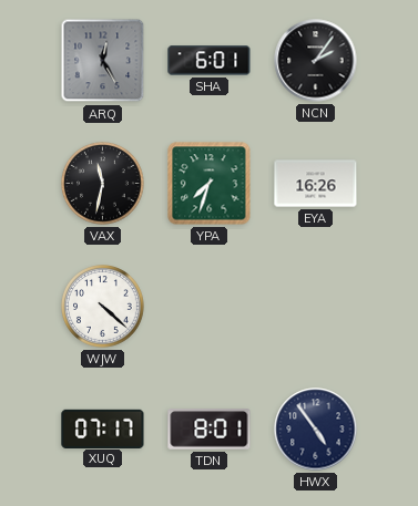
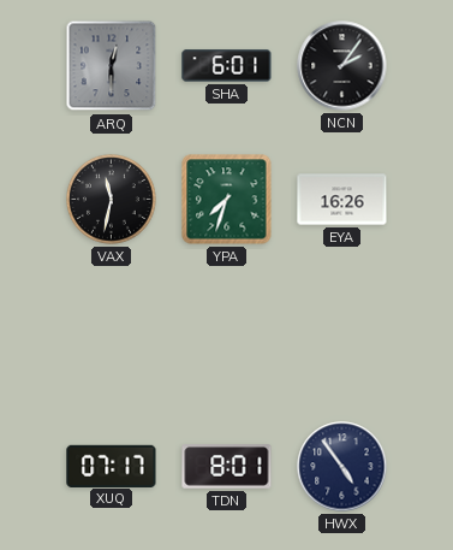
ARQ: 12:25 -> 12:30
WJW: 4:22 -> none
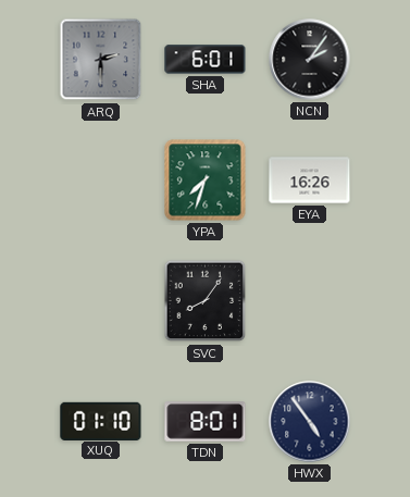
ARQ: 12:30 -> 2:30
VAX: 11:32 -> none
SVC: none -> 8:06
XUQ: 07:17 -> 01:10
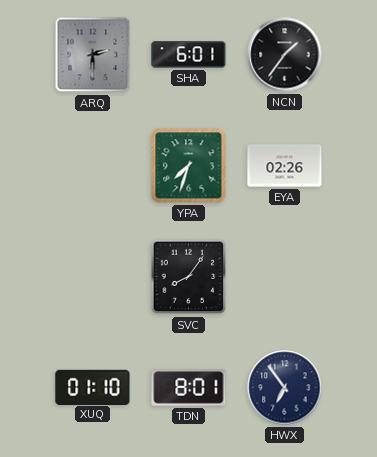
NCN: 2:06 -> 1:36
EYA: 16:26 -> 02:26
HWX: 4:54 -> 6:54
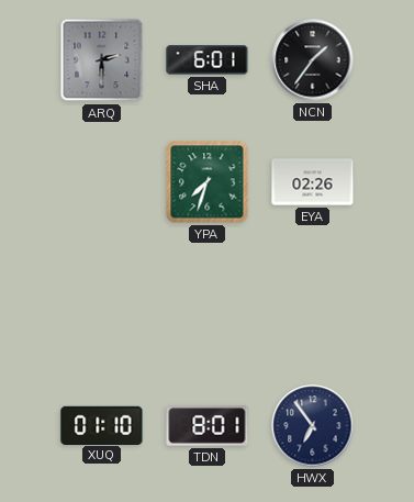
SVC: 8:06 -> none
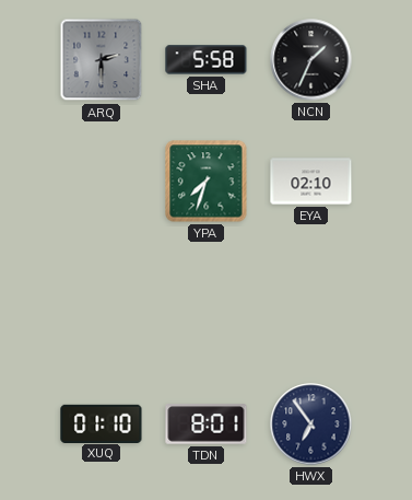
SHA: 6:01 -> 5:58
NCN: 1:36 -> 1:34
EYA: 02:26 -> 02:10
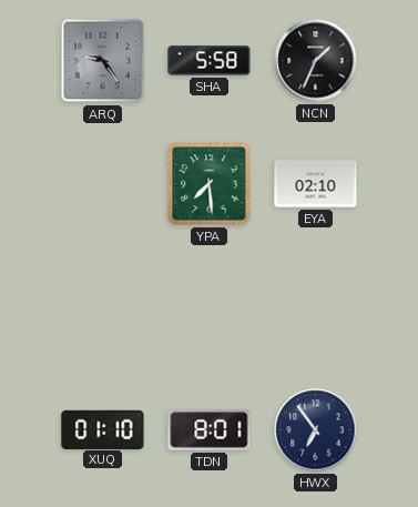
ARQ: 2:30 -> 9:24
YPA: 7:33 -> 7:29
